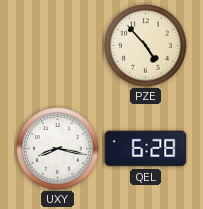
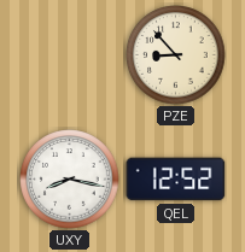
PZE: 4:53 -> 8:53
QEL: 6:28 -> 12:52
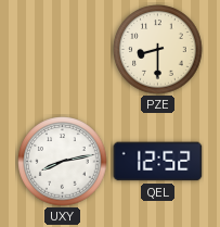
PZE: 8:53 -> 8:30
UXY: 8:17 -> 8:13
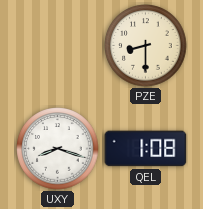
UXY: 8:13 -> 8:18
QEL: 12:52 -> 1:08
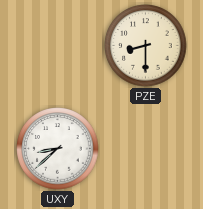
UXY: 8:18 -> 8:38
QEL: 1:08 -> none
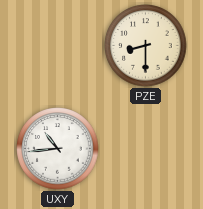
UXY: 8:38 -> 10:44
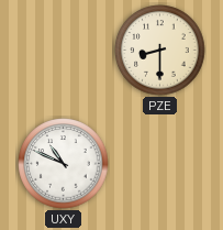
UXY: 10:44 -> 10:49
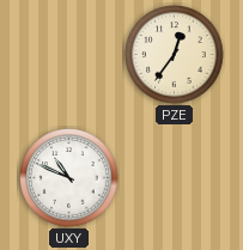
PZE: 8:30 -> 12:36
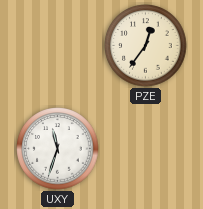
UXY: 10:49 -> 11:33
